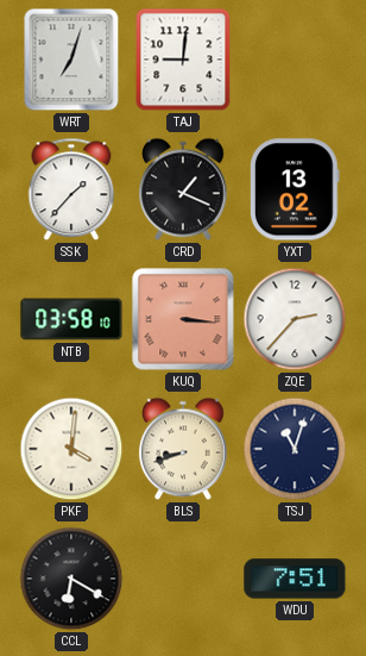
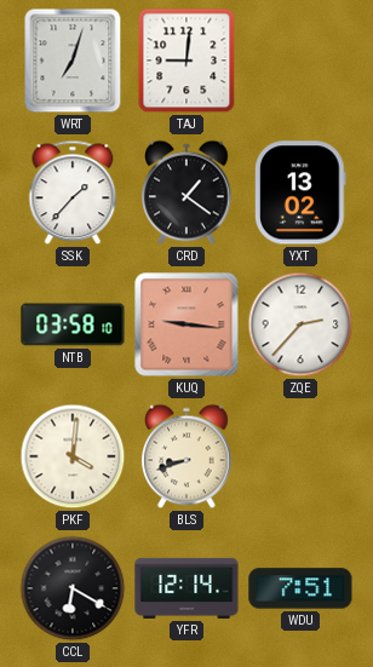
CRD: 1:19 -> 1:21
KUQ: 3:16 -> 9:16
TSJ: 11:03 -> none
YFR: none -> 12:14
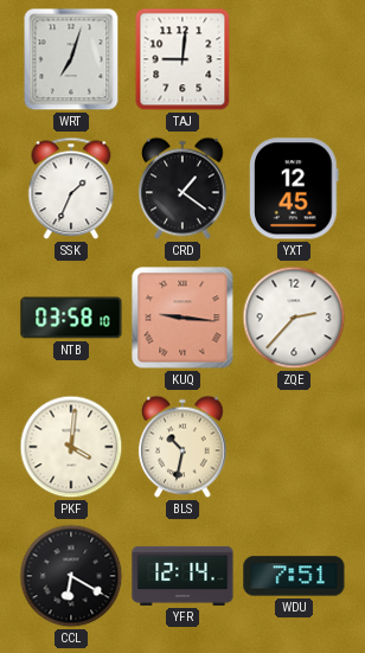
SSK: 1:37 -> 1:34
YXT: 13:02 -> 12:45
BLS: 8:42 -> 10:32
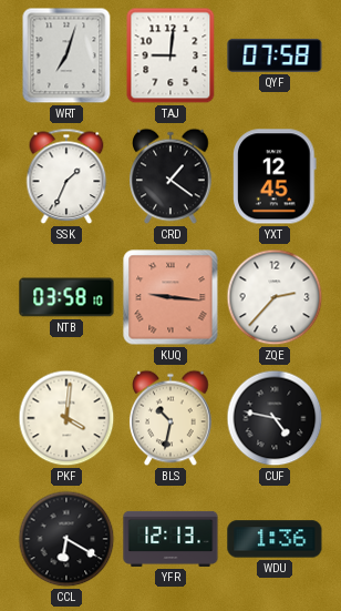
QYF: none -> 07:58
CUF: none -> 4:47
YFR: 12:14 -> 12:13
WDU: 7:51 -> 1:36
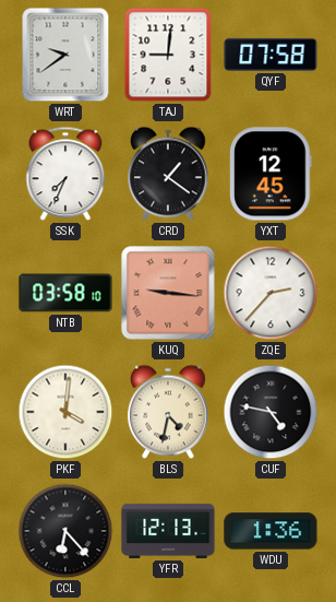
WRT: 7:03 -> 9:39
SSK: 1:34 -> 7:34
BLS: 10:32 -> 4:32
CCL: 6:20 -> 6:23
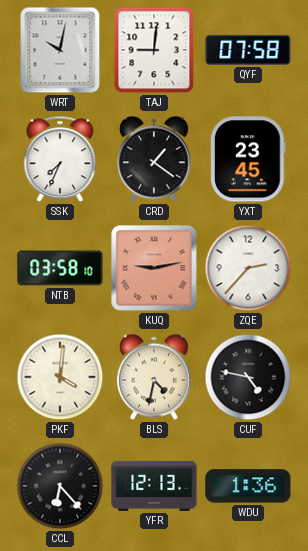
WRT: 9:39 -> 10:02
YXT: 12:45 -> 23:45
KUQ: 9:16 -> 9:13
